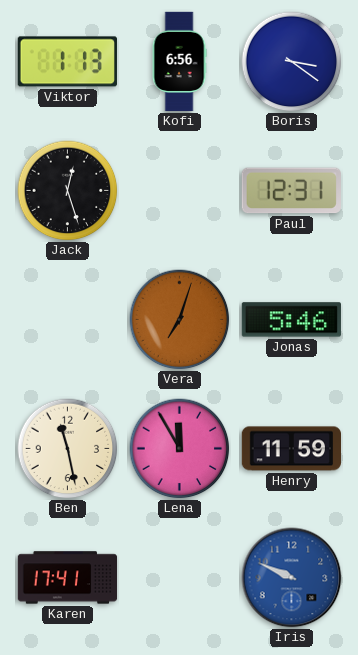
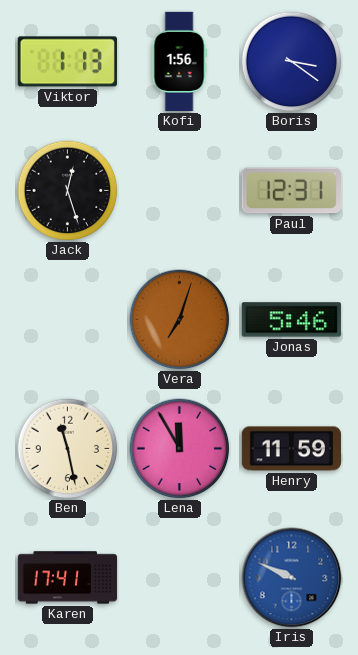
Kofi: 6:56 -> 1:56
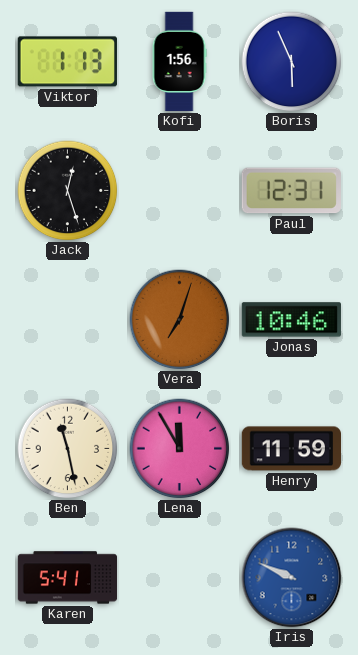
Boris: 3:21 -> 5:56
Jonas: 5:46 -> 10:46
Karen: 17:41 -> 5:41
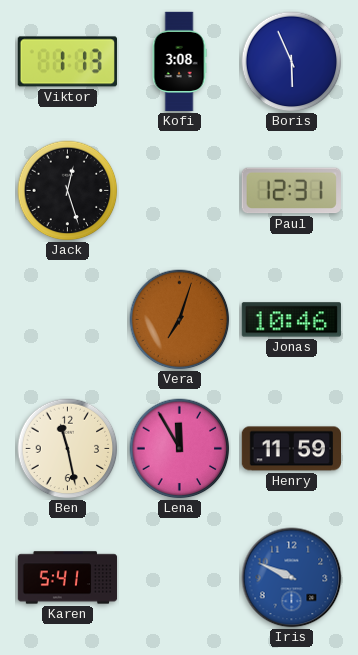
Kofi: 1:56 -> 3:08
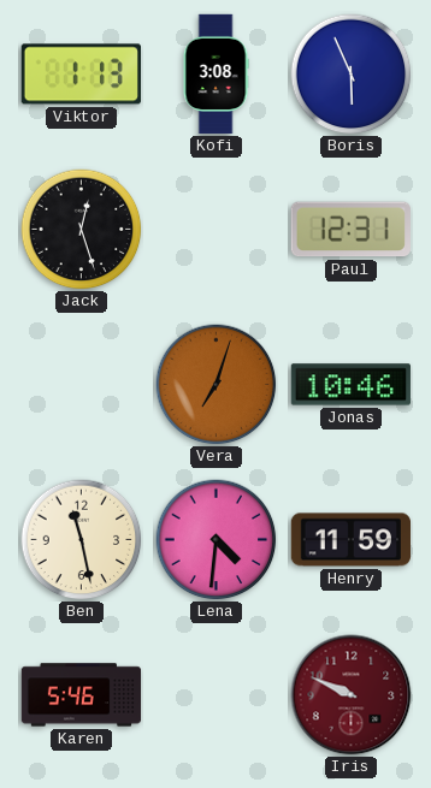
Lena: 11:55 -> 4:31
Karen: 5:41 -> 5:46
Iris dial: blue -> burgundy
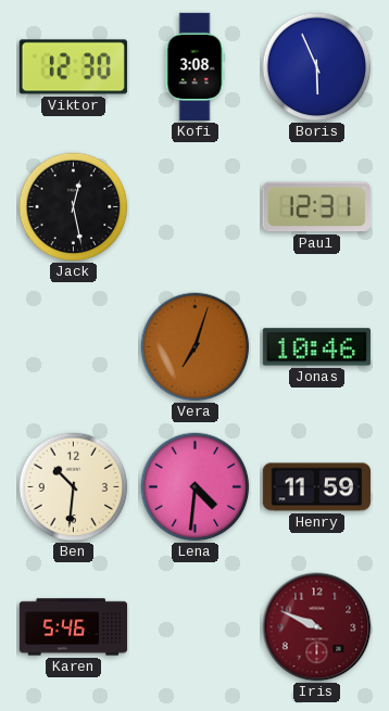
Viktor: 1:13 -> 12:30
Jack: 12:27 -> 12:28
Ben: 11:28 -> 10:31
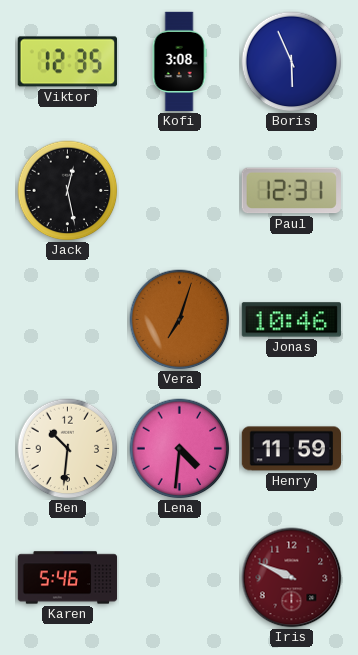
Viktor: 12:30 -> 12:35
